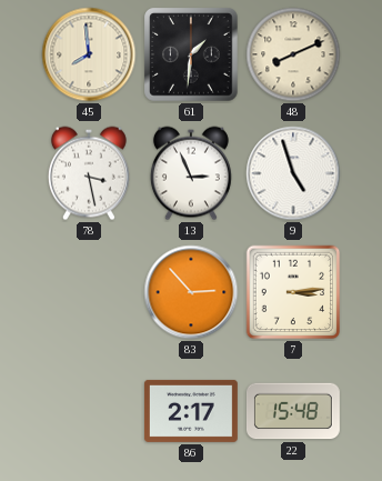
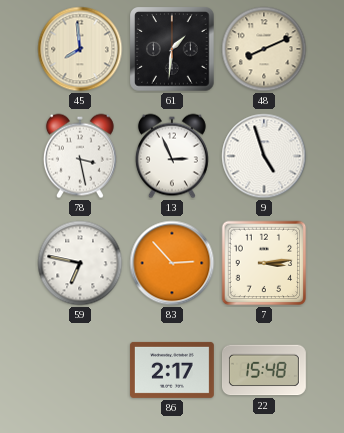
59: none -> 6:47
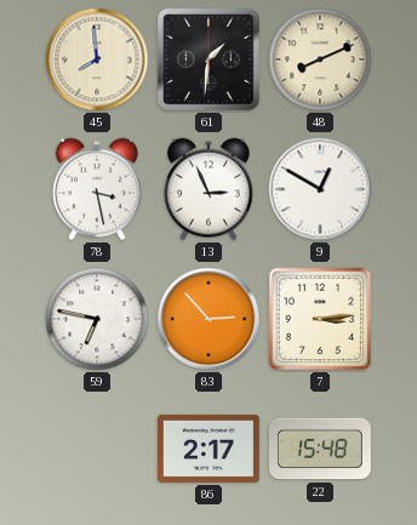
9: 4:57 -> 12:50
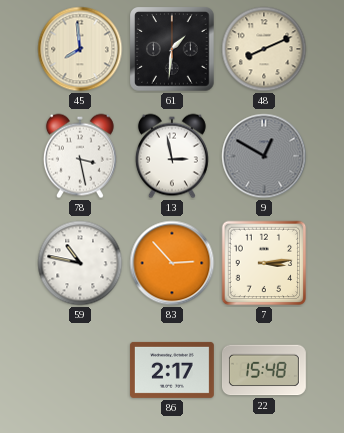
13: 2:56 -> 2:58
9 dial: white -> grey
59: 6:47 -> 10:47
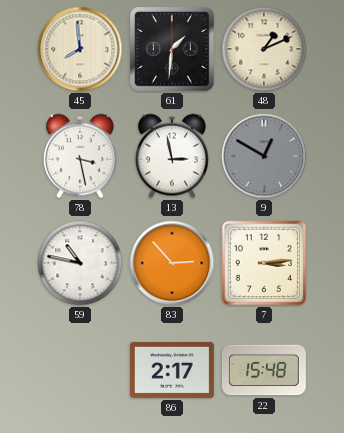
48: 8:11 -> 1:11
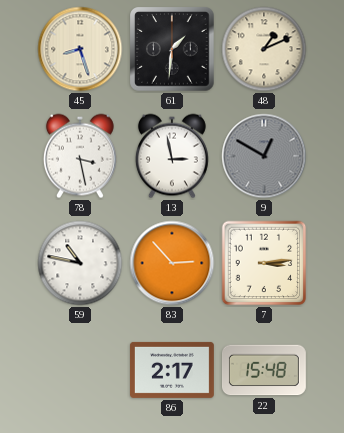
45: 7:59 -> 8:27
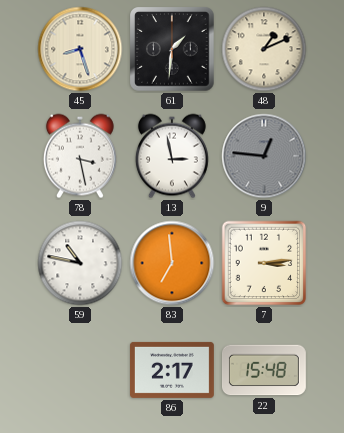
9: 12:50 -> 12:46
83: 2:53 -> 6:59
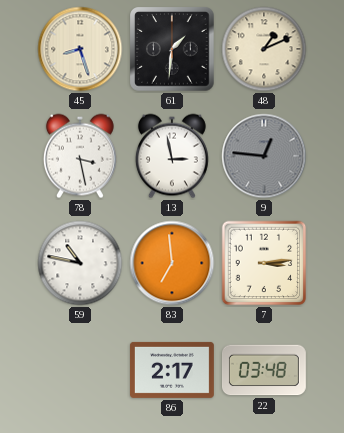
22: 15:48 -> 03:48
